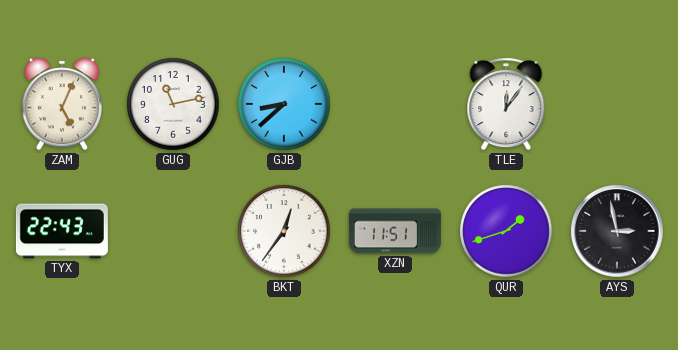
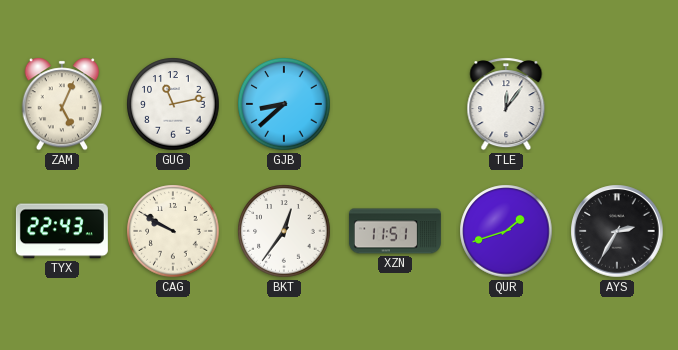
CAG: none -> 9:50
AYS: 2:58 -> 2:35
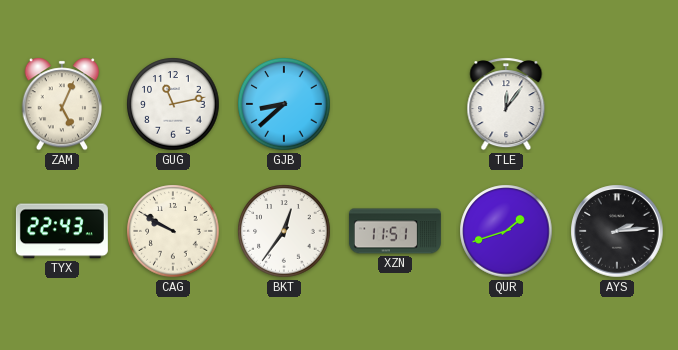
AYS: 2:35 -> 2:14
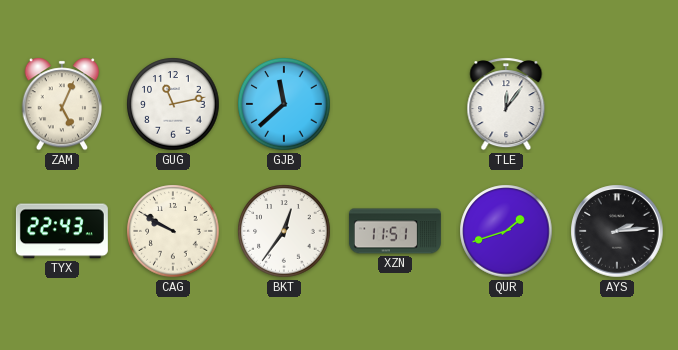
GJB: 8:38 -> 11:38
